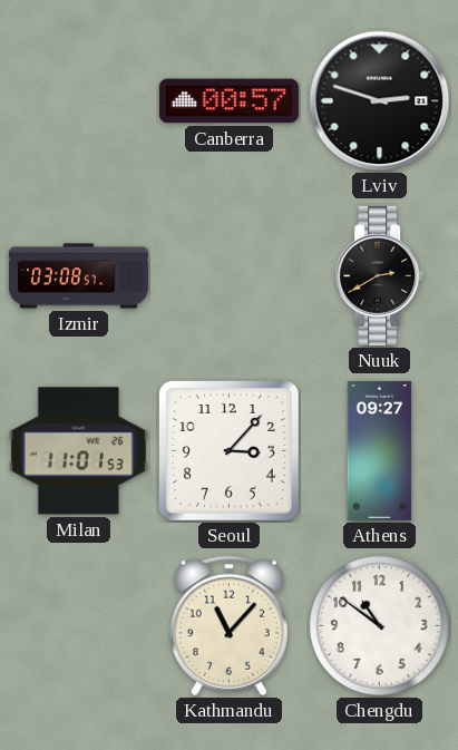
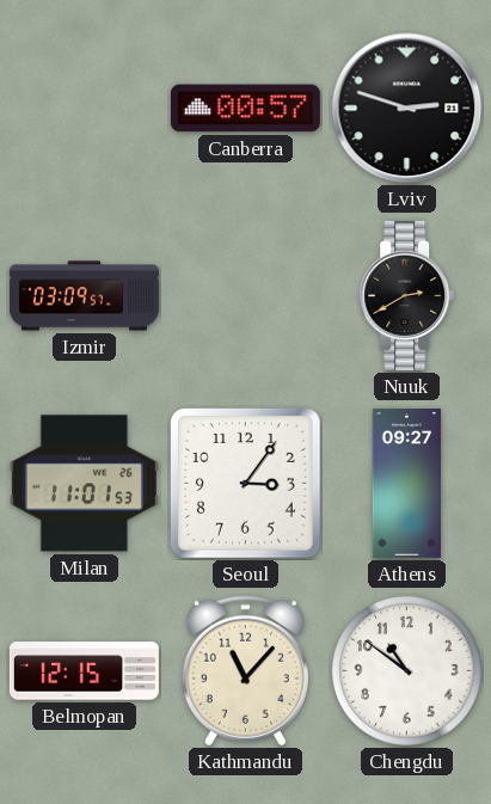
Izmir: 03:08 -> 03:09
Seoul: 3:07 -> 3:06
Belmopan: none -> 12:15
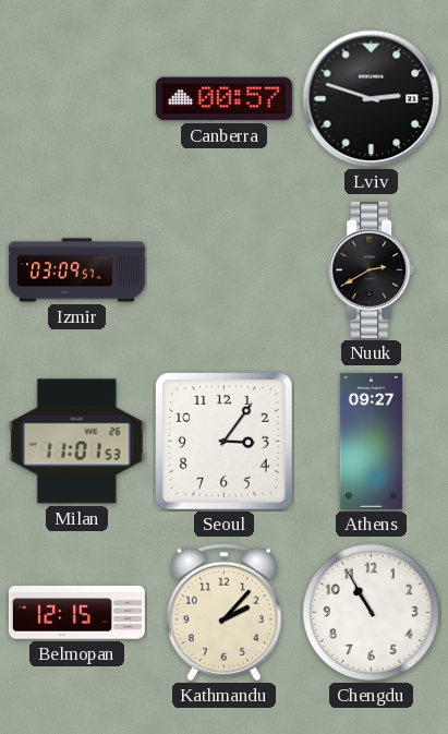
Kathmandu: 11:07 -> 2:07
Chengdu: 10:51 -> 10:55
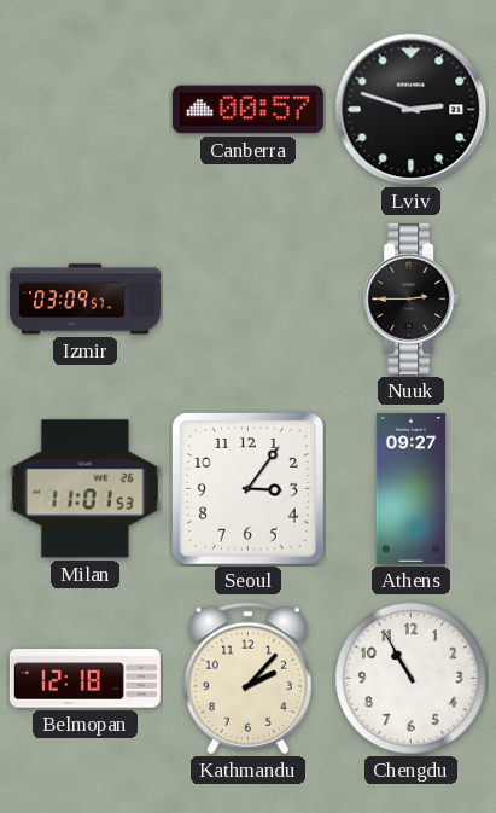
Nuuk: 2:40 -> 2:45
Belmopan: 12:15 -> 12:18
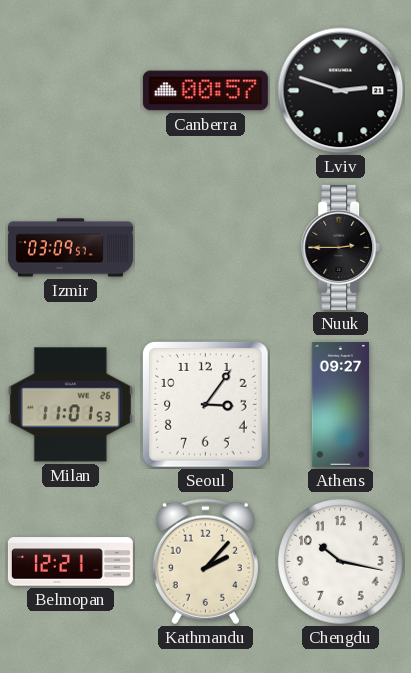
Belmopan: 12:18 -> 12:21
Chengdu: 10:55 -> 10:17
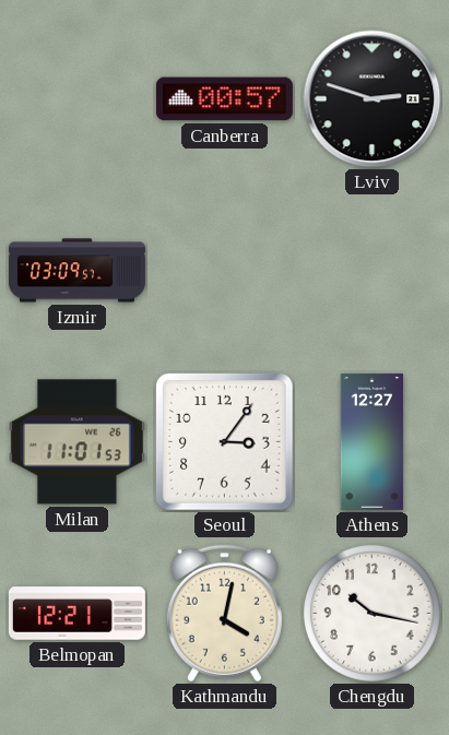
Nuuk: 2:45 -> none
Athens: 09:27 -> 12:27
Kathmandu: 2:07 -> 4:02
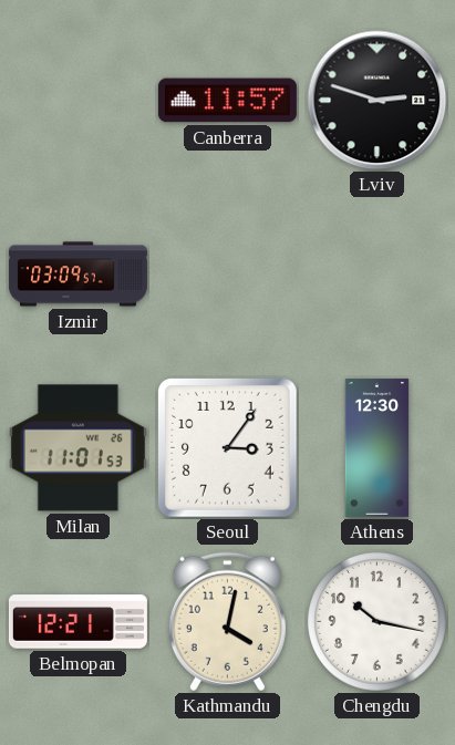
Canberra: 00:57 -> 11:57
Athens: 12:27 -> 12:30
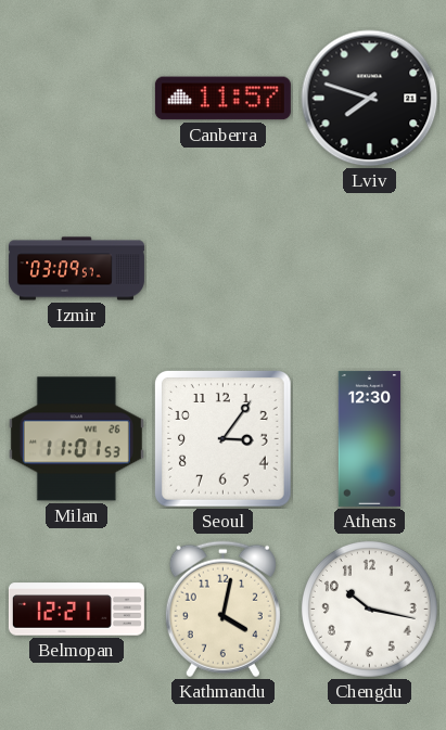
Lviv: 2:48 -> 7:48
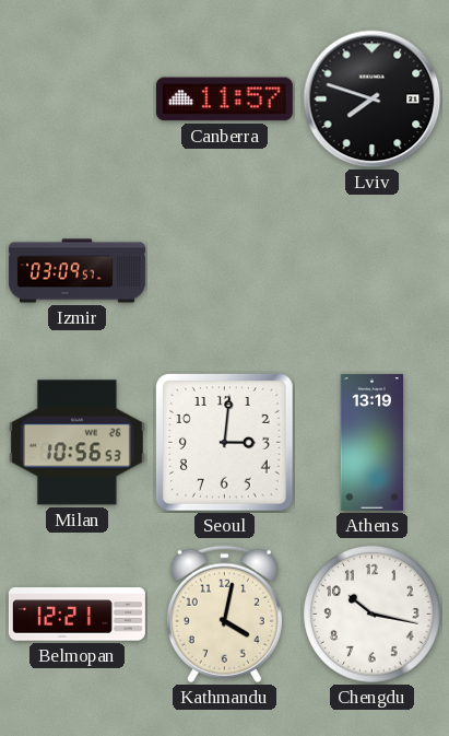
Milan: 11:01 -> 10:56
Seoul: 3:06 -> 3:01
Athens: 12:30 -> 13:19
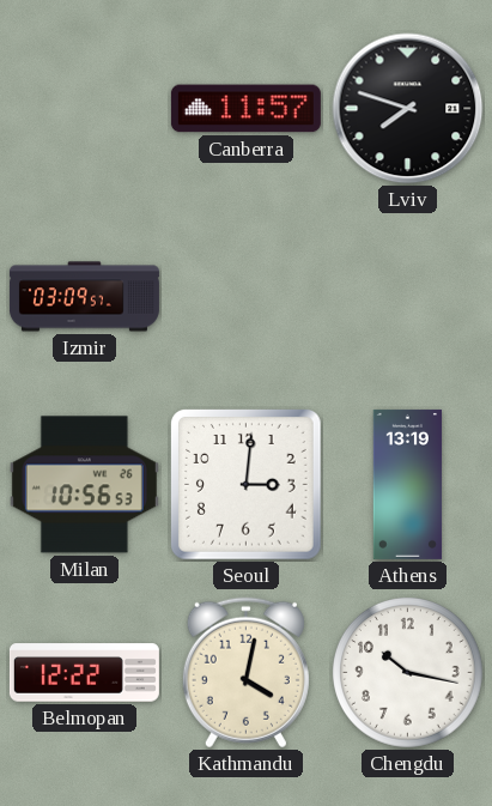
Belmopan: 12:21 -> 12:22
